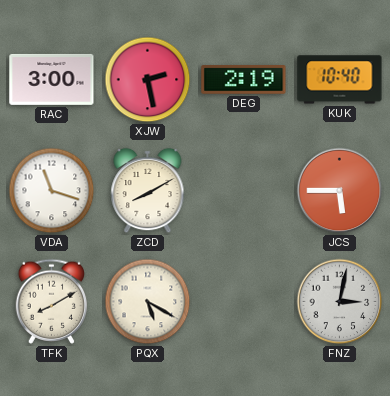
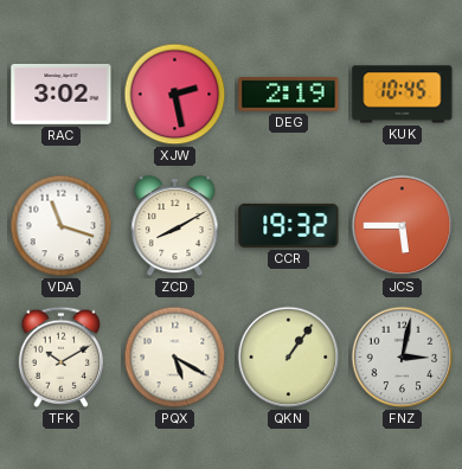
RAC: 3:00 -> 3:02
KUK: 10:40 -> 10:45
CCR: none -> 19:32
TFK: 8:10 -> 10:10
QKN: none -> 1:06
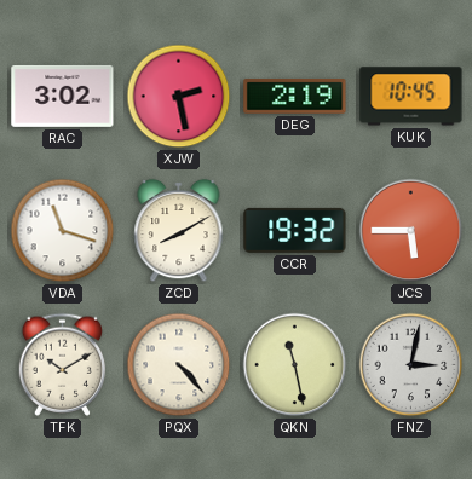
PQX: 5:20 -> 4:23
QKN: 1:06 -> 11:28
